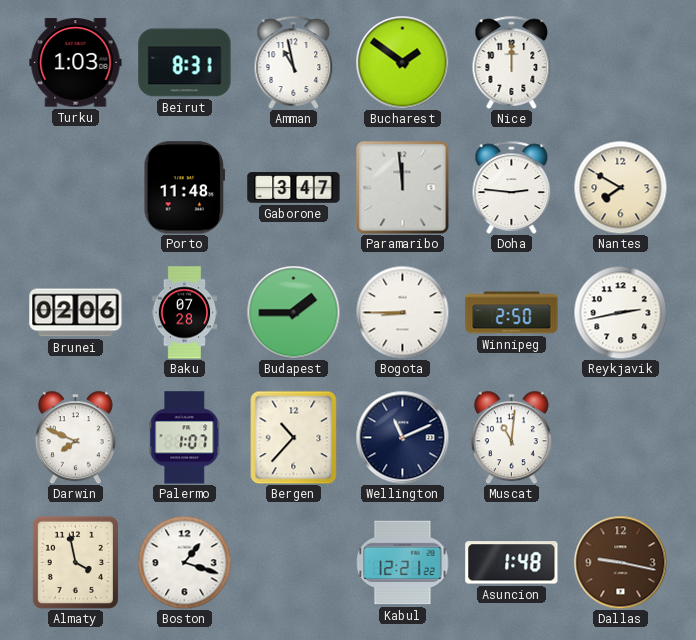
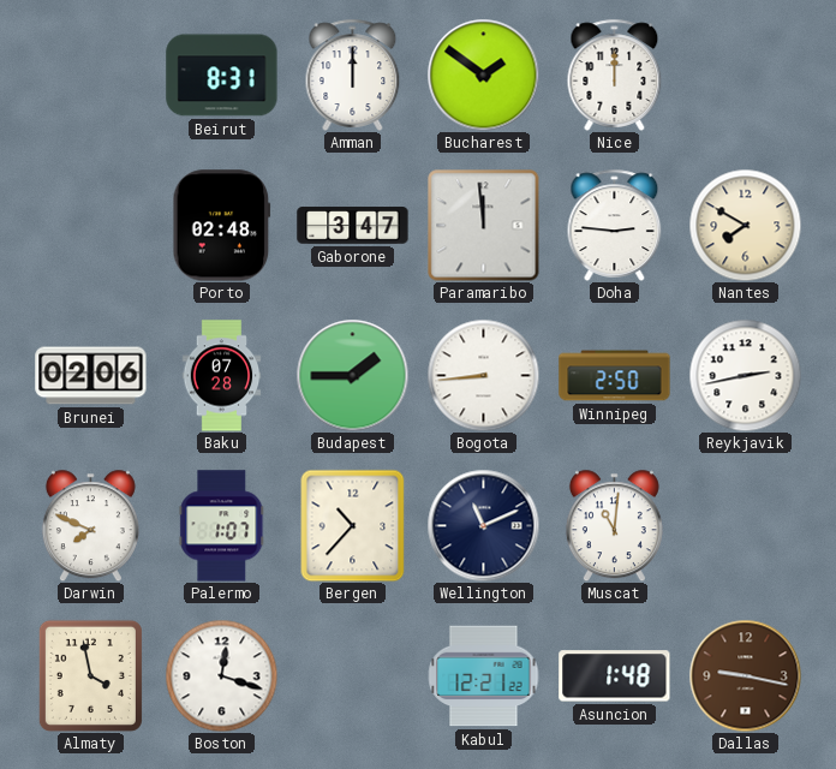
Turku: 1:03 -> none
Amman: 10:58 -> 12:00
Porto: 11:48 -> 02:48
Bogota: 8:45 -> 8:44
Boston: 1:18 -> 12:18
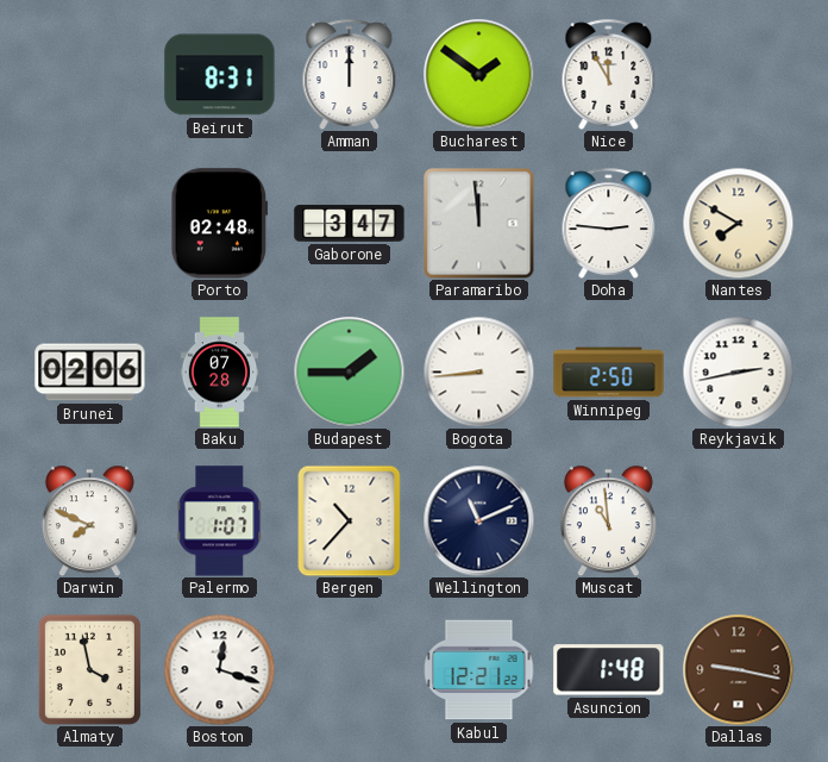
Nice: 12:00 -> 11:55
Muscat: 11:01 -> 10:59
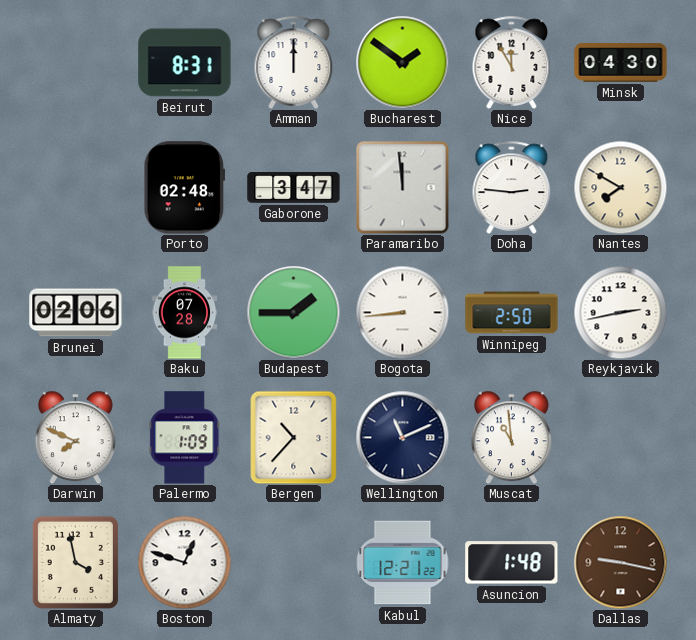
Minsk: none -> 04:30
Palermo: 1:07 -> 1:09
Boston: 12:18 -> 12:48
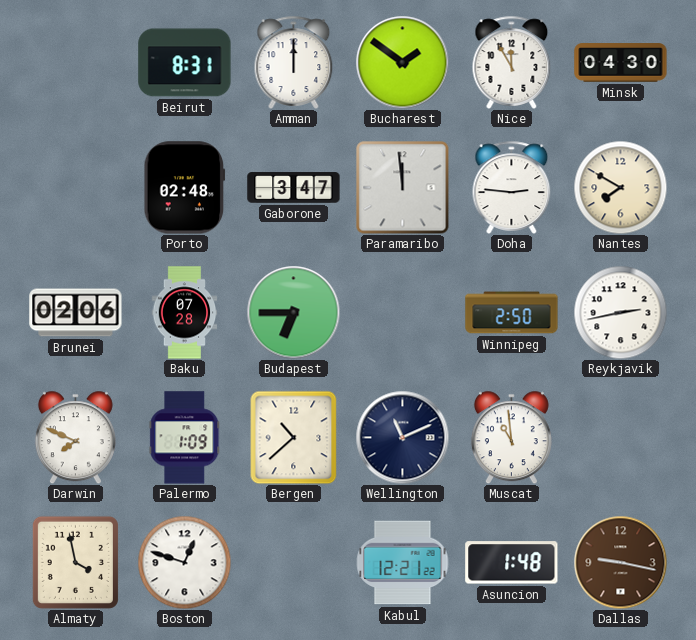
Budapest: 1:45 -> 6:45
Bogota: 8:44 -> none
Bergen: 10:37 -> 10:38
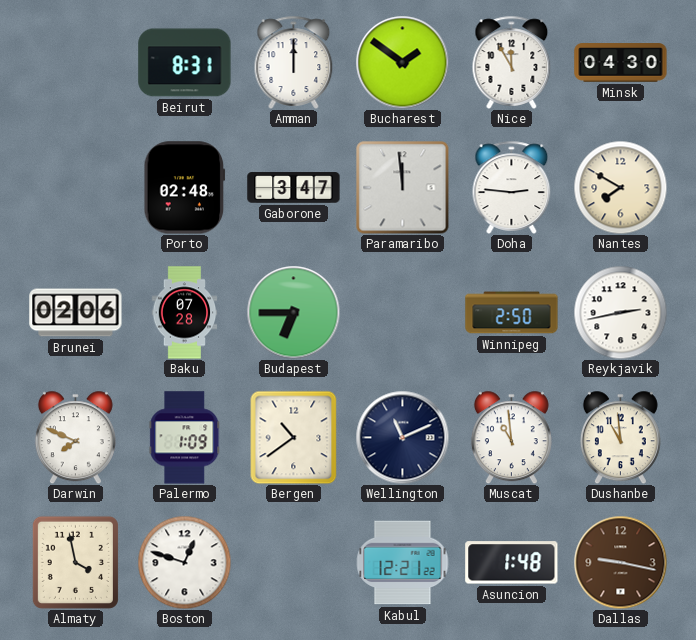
Bergen: 10:38 -> 10:39
Dushanbe: none -> 10:59
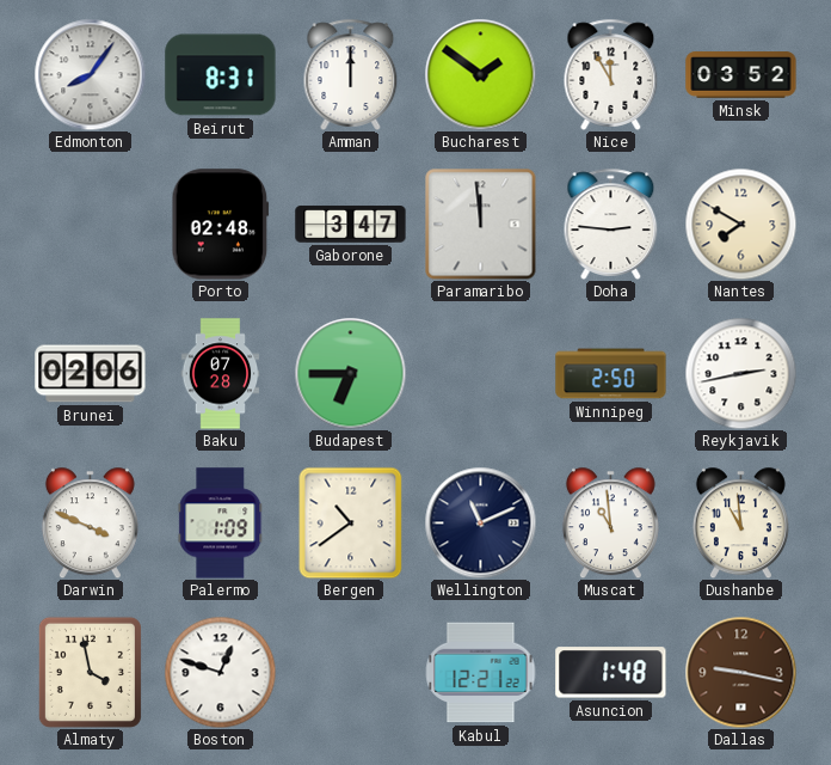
Edmonton: none -> 8:06
Minsk: 04:30 -> 03:52
Darwin: 7:49 -> 3:49
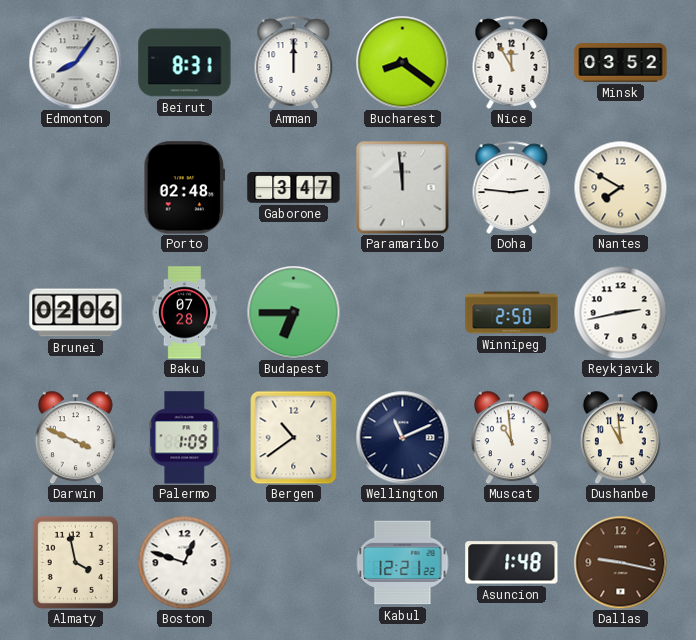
Bucharest: 1:51 -> 8:21
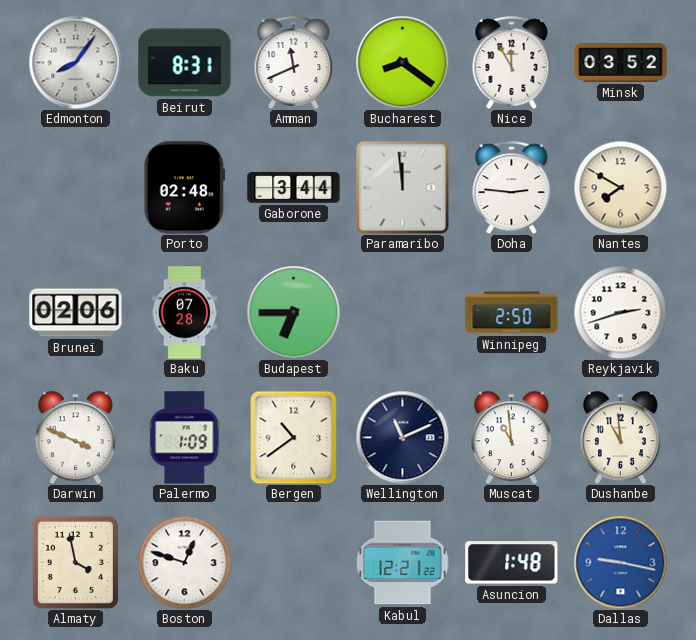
Amman: 12:00 -> 11:41
Gaborone: 3:47 -> 3:44
Reykjavik: 2:43 -> 2:42
Dallas dial: brown -> blue
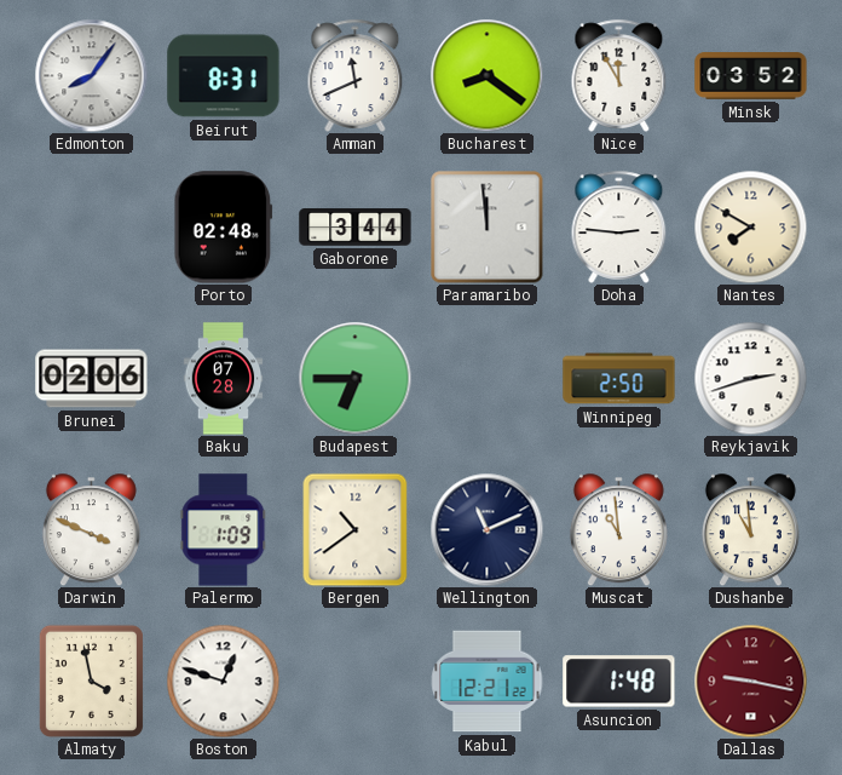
Dallas dial: blue -> burgundy
